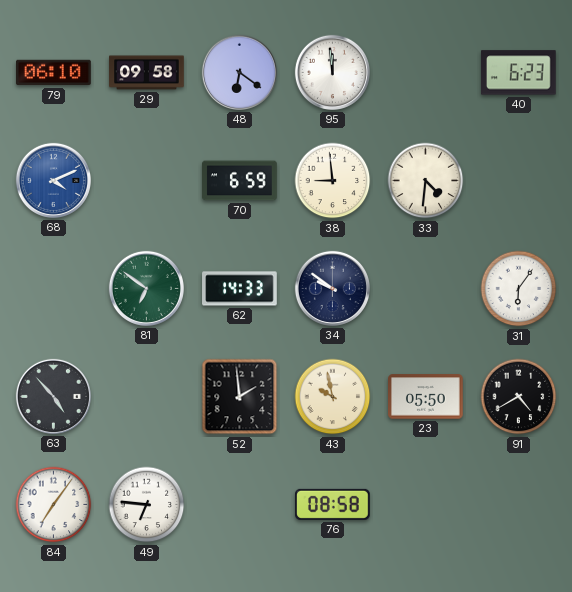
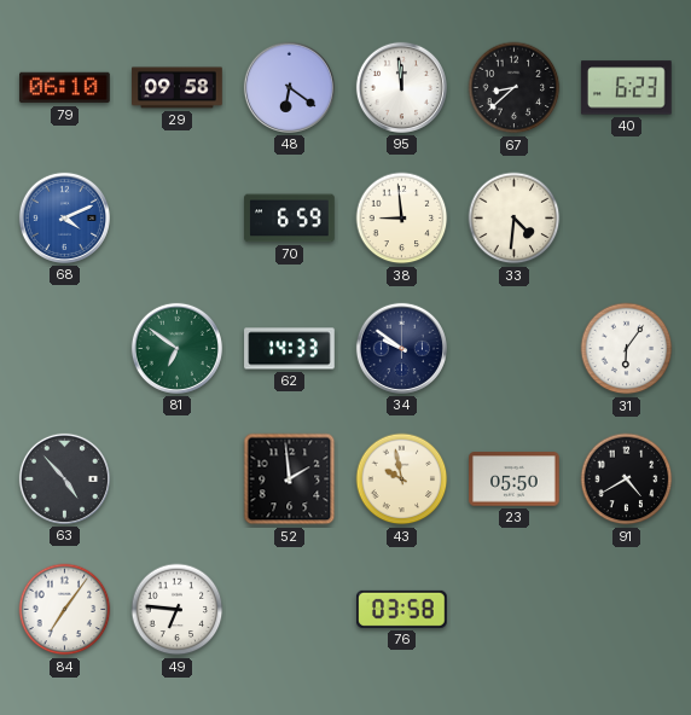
67: none -> 8:38
76: 08:58 -> 03:58
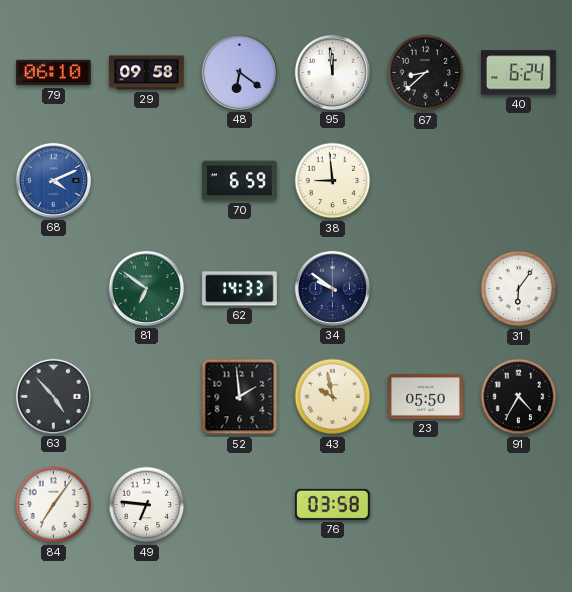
40: 6:23 -> 6:24
33: 4:31 -> none
91: 4:40 -> 4:35
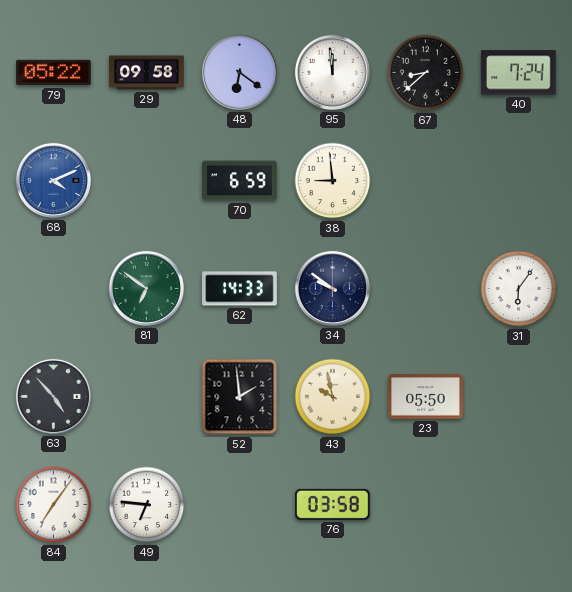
79: 06:10 -> 05:22
40: 6:24 -> 7:24
91: 4:35 -> none
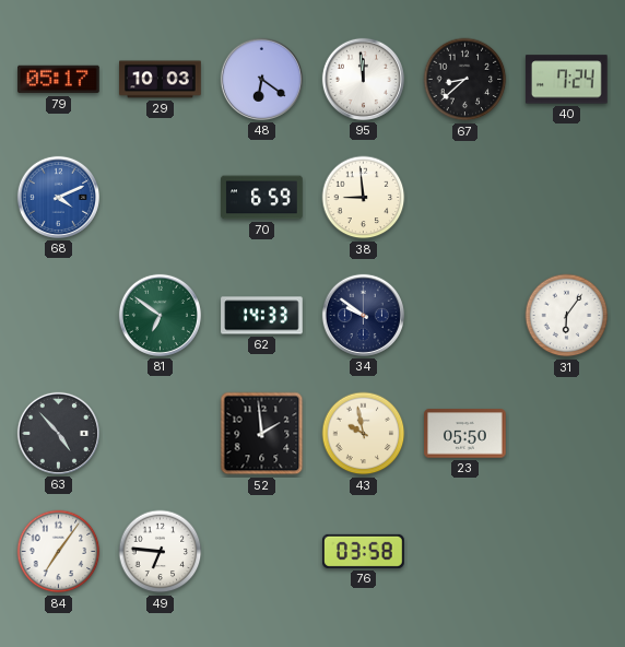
79: 05:22 -> 05:17
29: 09:58 -> 10:03
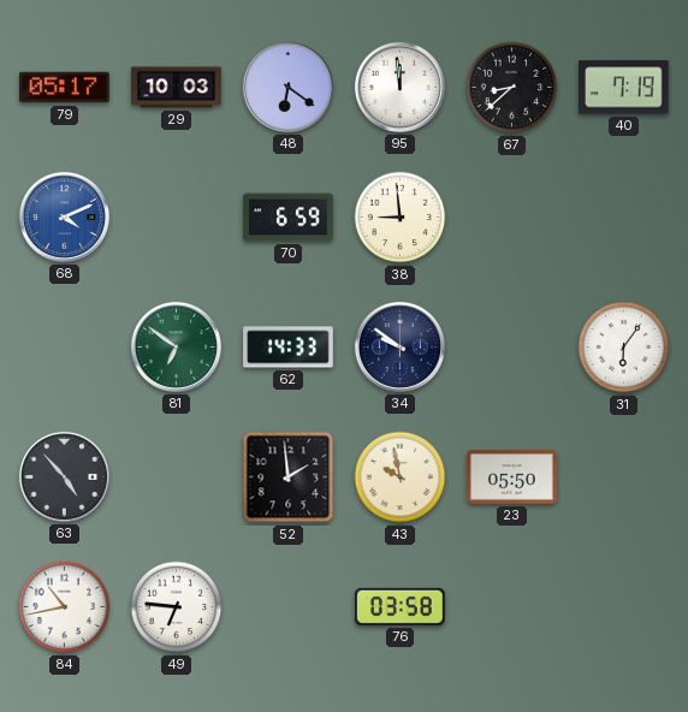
40: 7:24 -> 7:19
84: 7:06 -> 10:43
